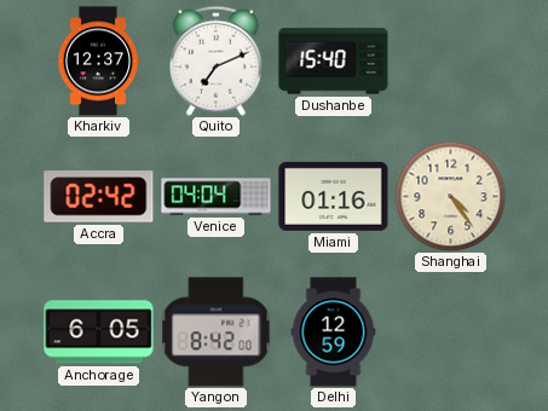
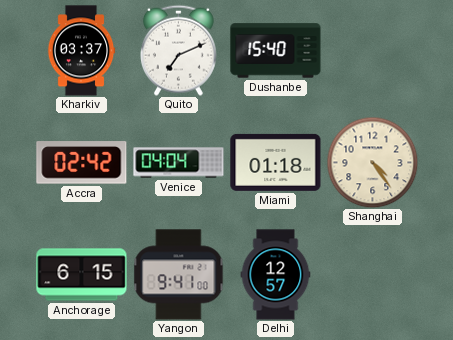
Kharkiv: 12:37 -> 03:37
Miami: 01:16 -> 01:18
Anchorage: 6:05 -> 6:15
Yangon: 8:42 -> 9:41
Delhi: 12:59 -> 12:57
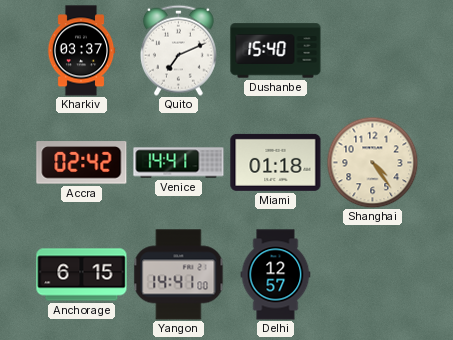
Venice: 04:04 -> 14:41
Yangon: 9:41 -> 14:41
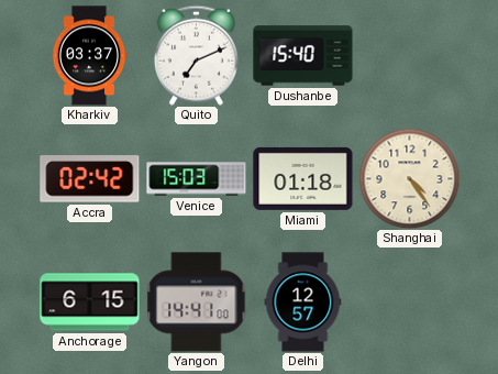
Venice: 14:41 -> 15:03
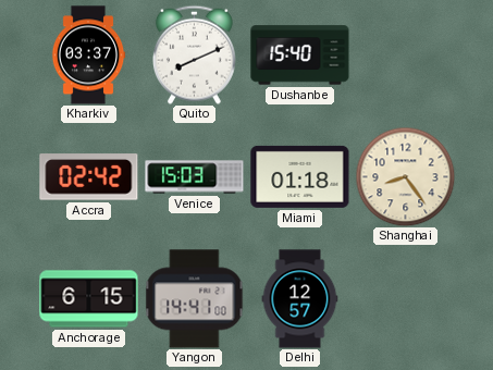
Quito: 7:11 -> 8:11
Shanghai: 4:24 -> 8:24
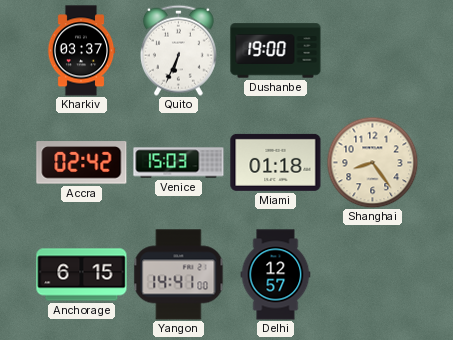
Quito: 8:11 -> 6:34
Dushanbe: 15:40 -> 19:00
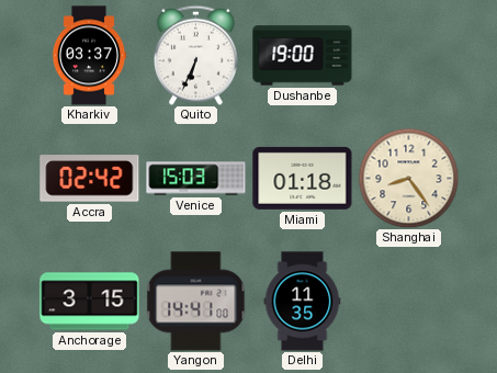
Anchorage: 6:15 -> 3:15
Delhi: 12:57 -> 11:35
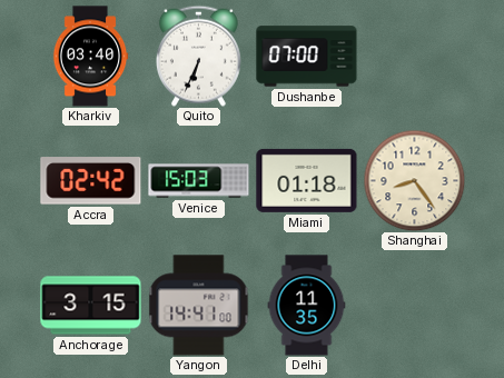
Kharkiv: 03:37 -> 03:40
Dushanbe: 19:00 -> 07:00
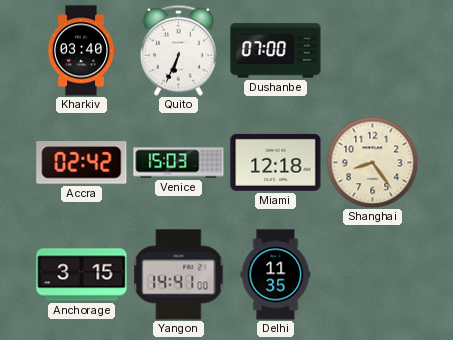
Miami: 01:18 -> 12:18
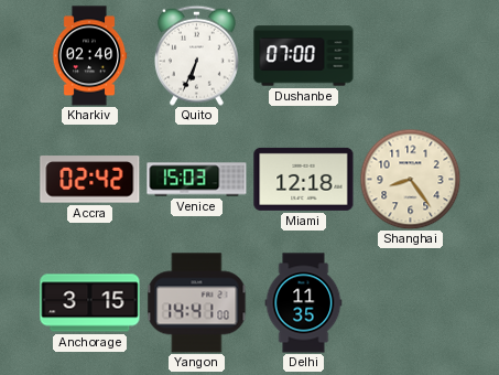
Kharkiv: 03:40 -> 02:40
